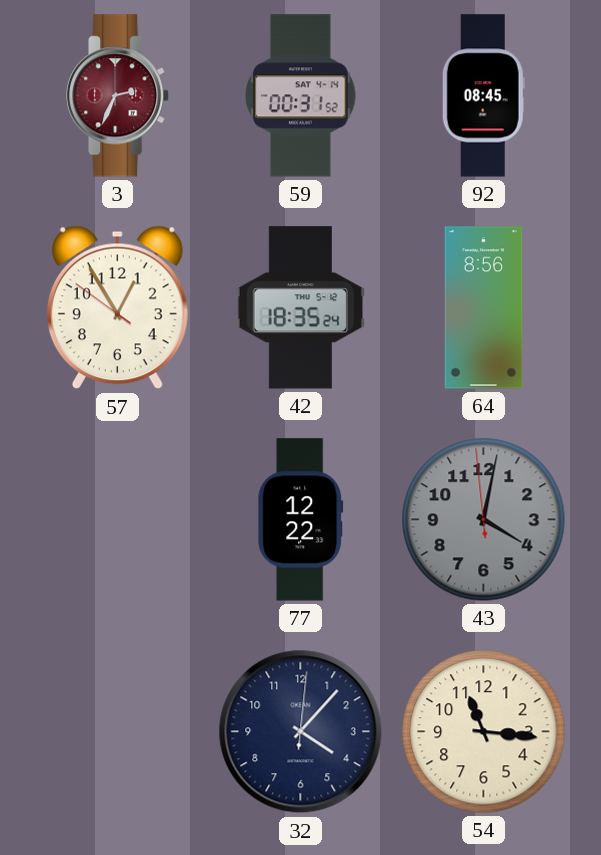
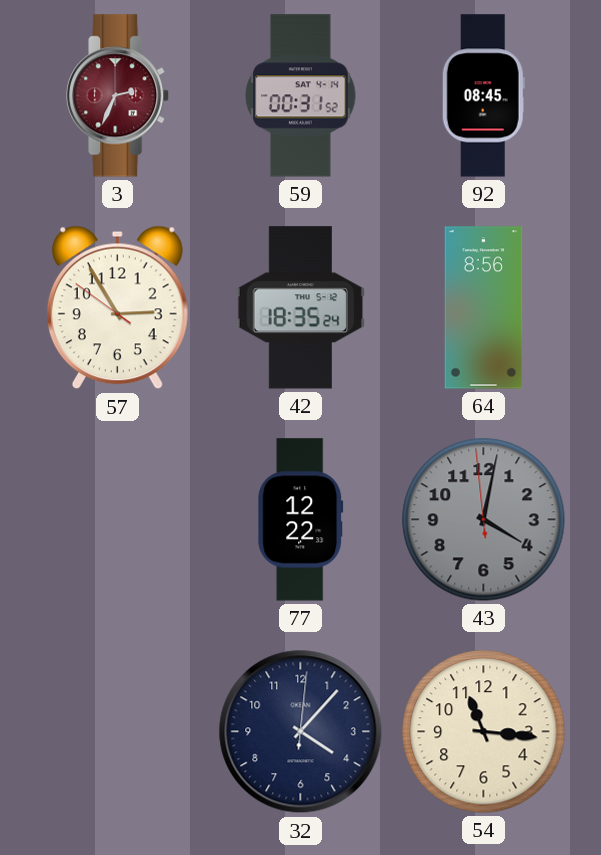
57: 12:54 -> 2:54
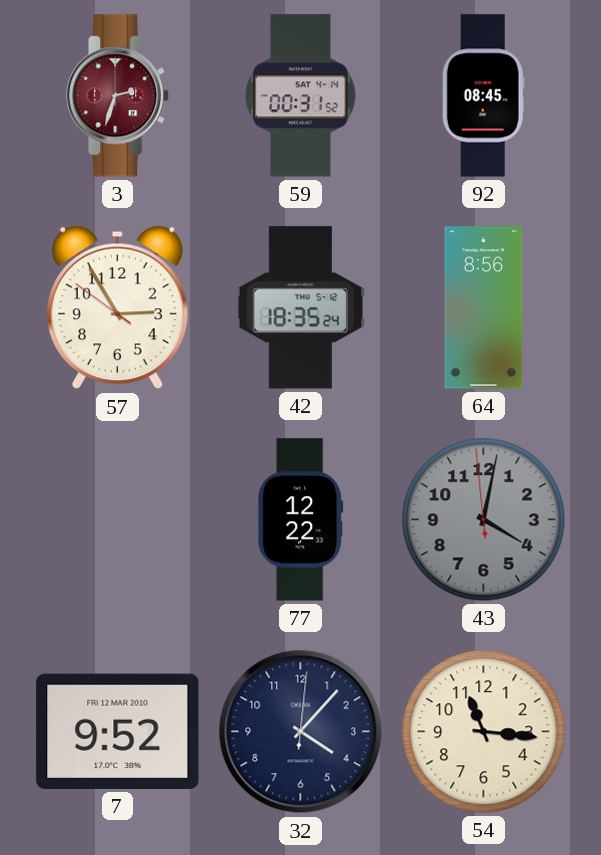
3: 2:34 -> 2:33
7: none -> 9:52
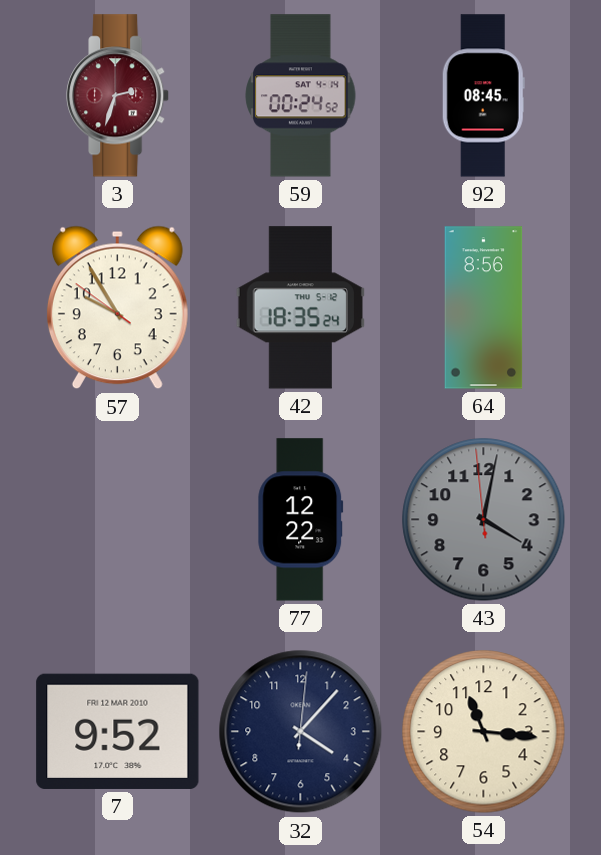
59: 00:31 -> 00:24
57: 2:54 -> 9:54
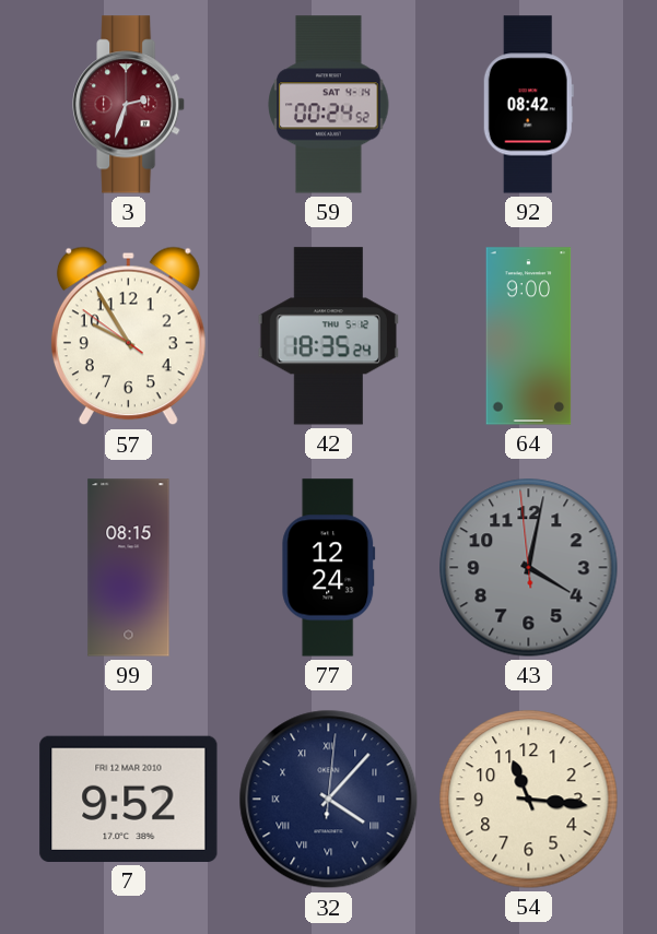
92: 08:45 -> 08:42
64: 8:56 -> 9:00
99: none -> 08:15
77: 12:22 -> 12:24
32 numerals: Arabic -> Roman
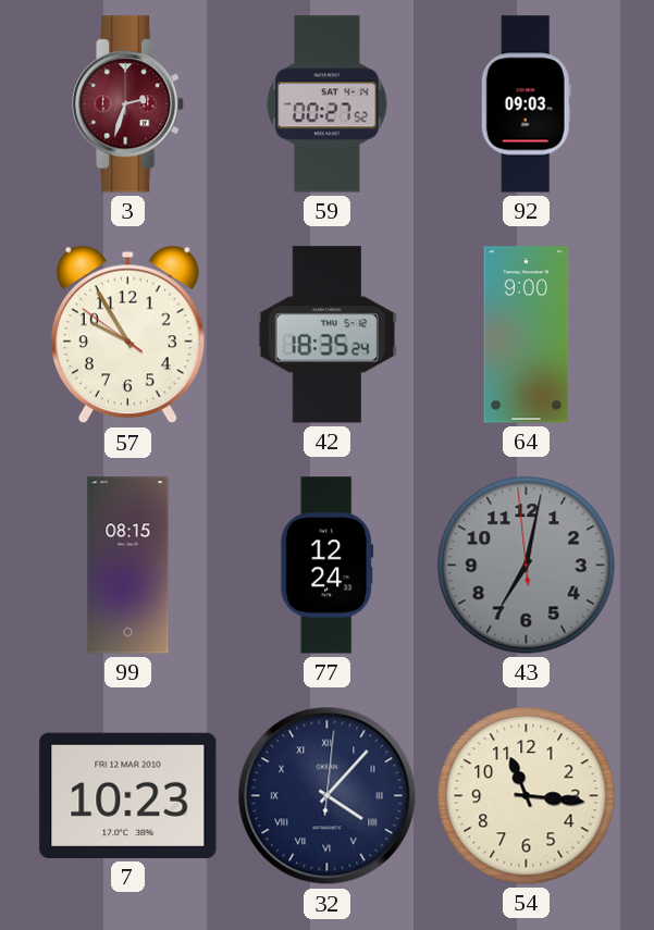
59: 00:24 -> 00:27
92: 08:42 -> 09:03
43: 4:01 -> 7:01
7: 9:52 -> 10:23
